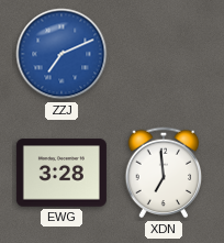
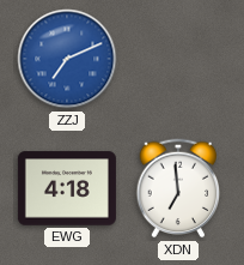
EWG: 3:28 -> 4:18
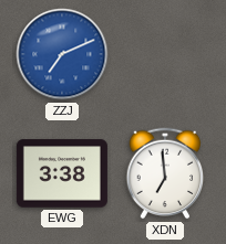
EWG: 4:18 -> 3:38
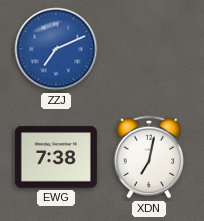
EWG: 3:38 -> 7:38
XDN: 6:59 -> 7:02
